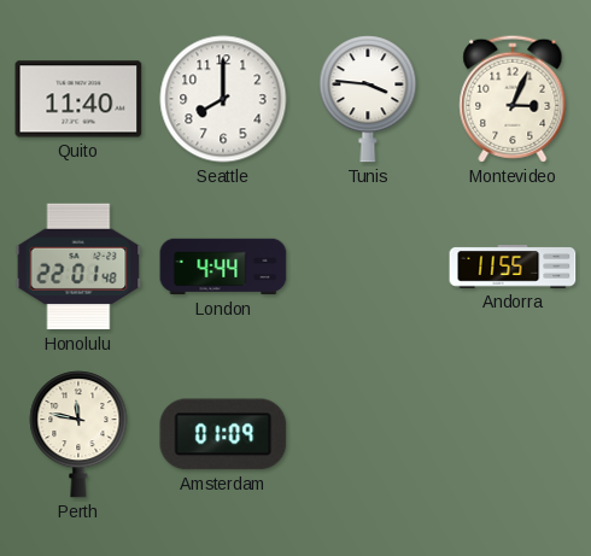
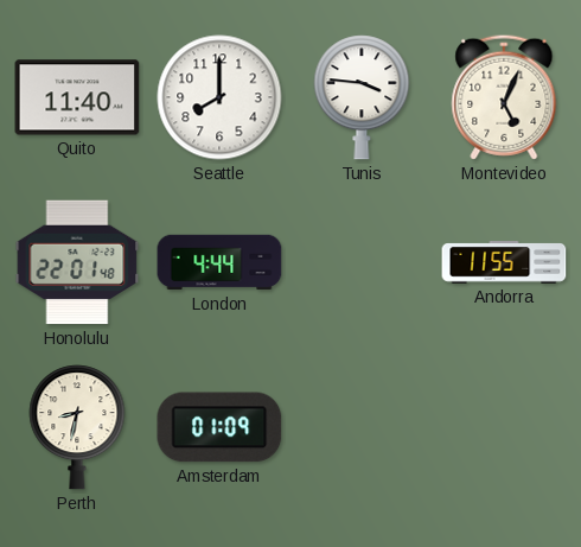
Montevideo: 3:04 -> 5:04
Perth: 11:47 -> 8:32
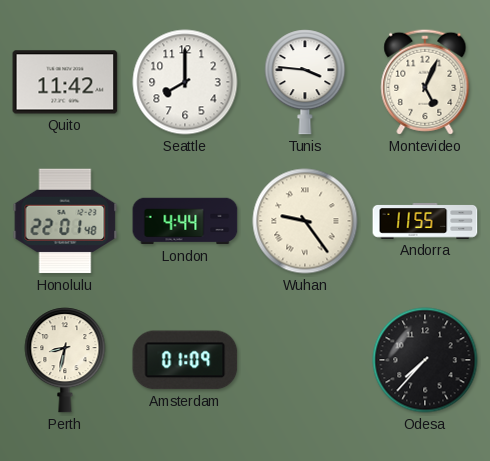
Quito: 11:40 -> 11:42
Wuhan: none -> 9:24
Odesa: none -> 7:37
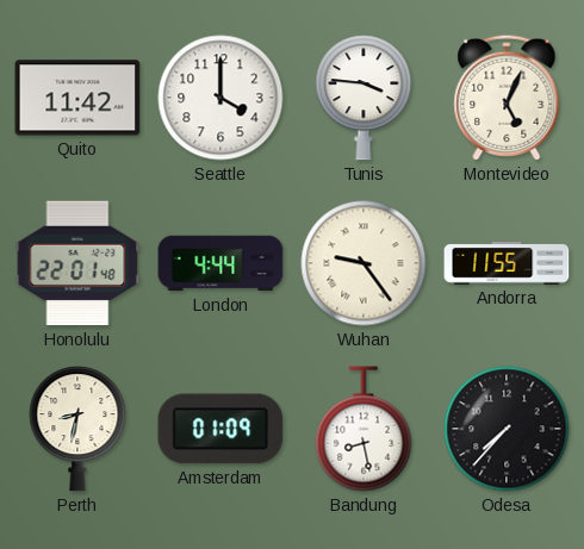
Seattle: 8:00 -> 4:00
Bandung: none -> 8:28
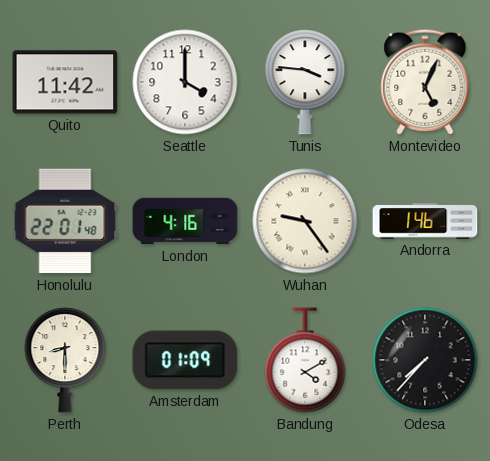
London: 4:44 -> 4:16
Andorra: 11:55 -> 1:46
Perth: 8:32 -> 8:30
Bandung: 8:28 -> 4:10
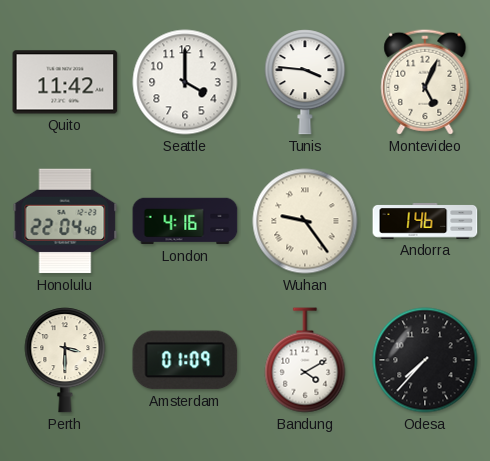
Honolulu: 22:01 -> 22:04
Perth: 8:30 -> 3:30
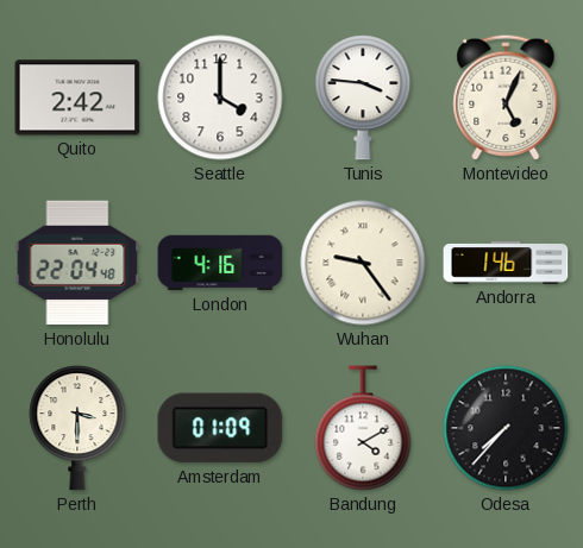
Quito: 11:42 -> 2:42
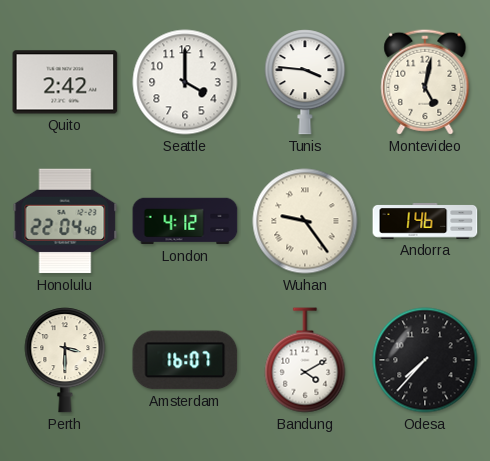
Montevideo: 5:04 -> 5:02
London: 4:16 -> 4:12
Amsterdam: 01:09 -> 16:07
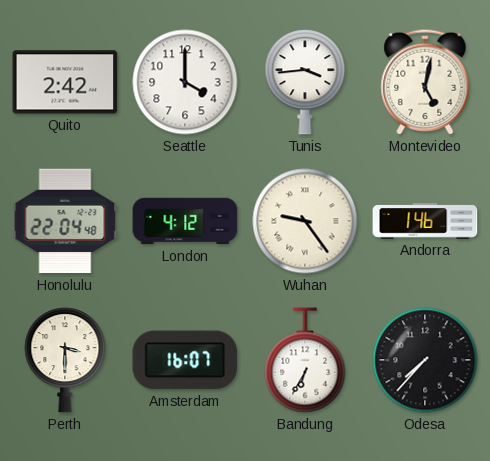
Tunis: 3:46 -> 3:44
Bandung: 4:10 -> 6:35
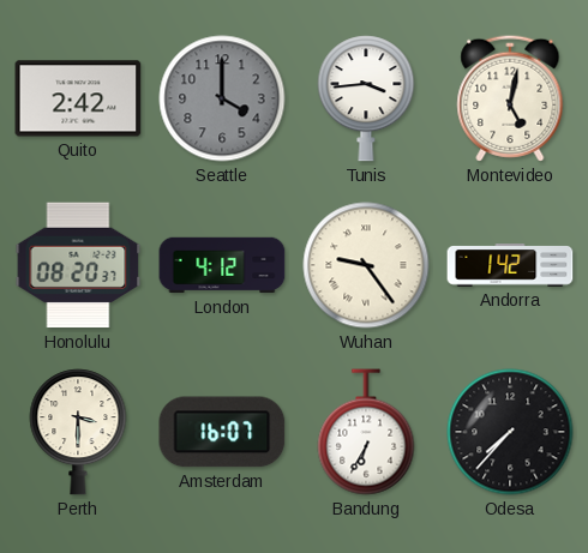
Seattle dial: white -> grey
Honolulu: 22:04 -> 08:20
Andorra: 1:46 -> 1:42
